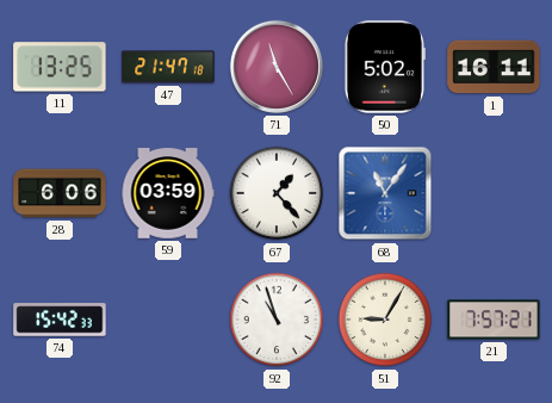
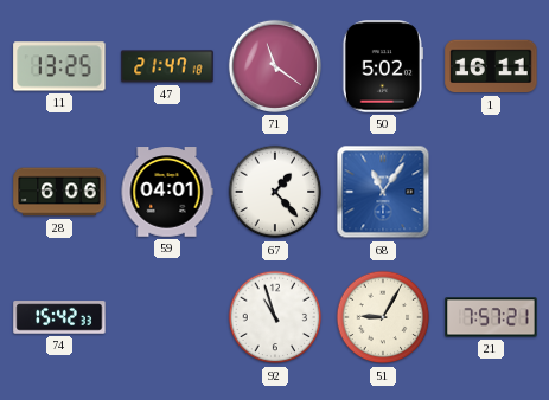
71: 11:25 -> 11:21
59: 03:59 -> 04:01
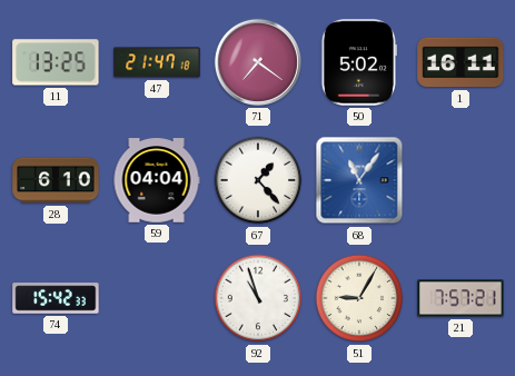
71: 11:21 -> 7:21
28: 6:06 -> 6:10
59: 04:01 -> 04:04
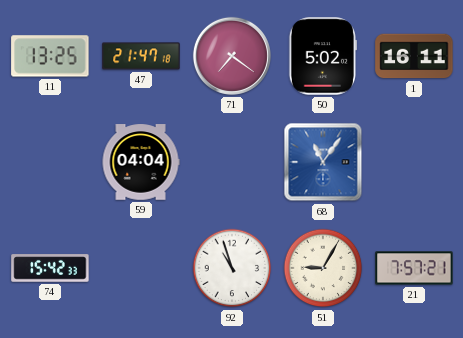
28: 6:10 -> none
67: 1:23 -> none
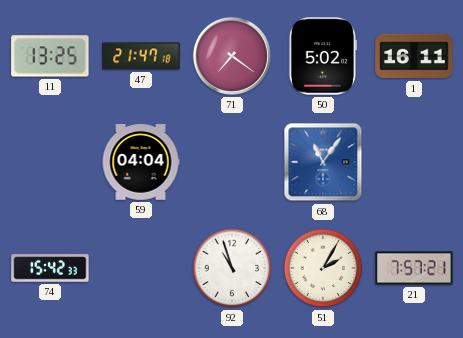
51: 9:05 -> 2:05
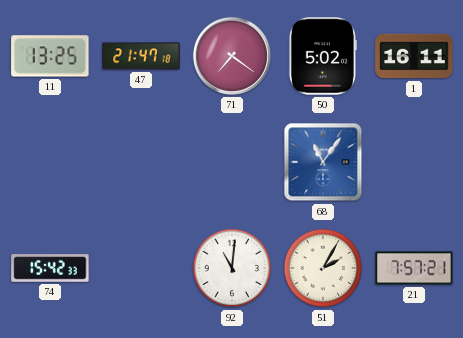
59: 04:04 -> none
92: 10:57 -> 11:01
